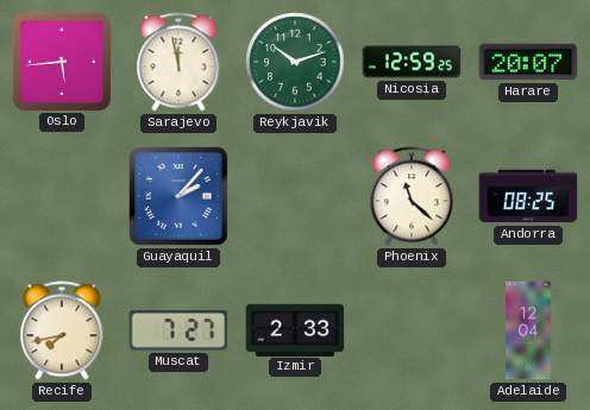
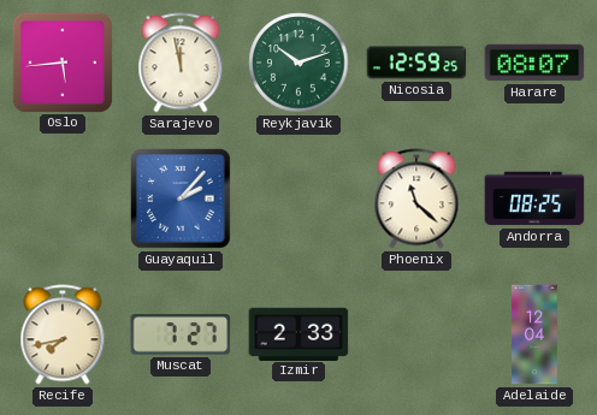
Harare: 20:07 -> 08:07
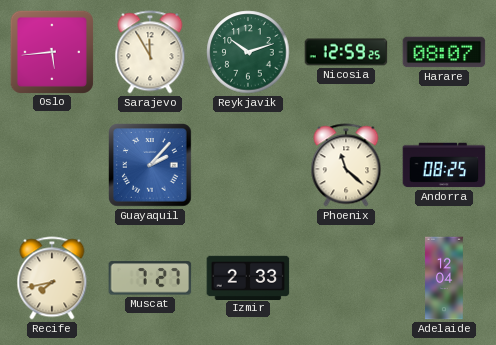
Sarajevo: 11:58 -> 11:55
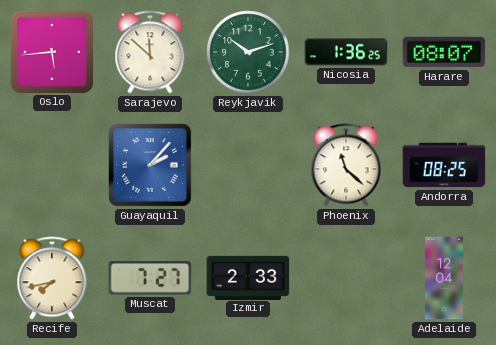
Sarajevo: 11:55 -> 11:52
Nicosia: 12:59 -> 1:36
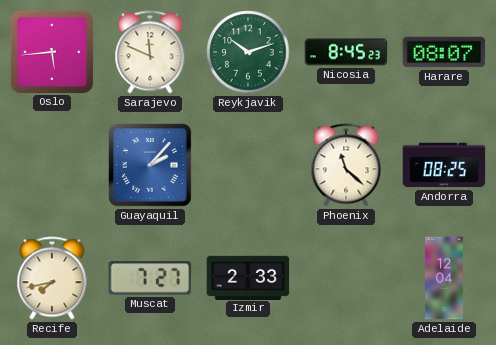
Sarajevo: 11:52 -> 11:49
Nicosia: 1:36 -> 8:45
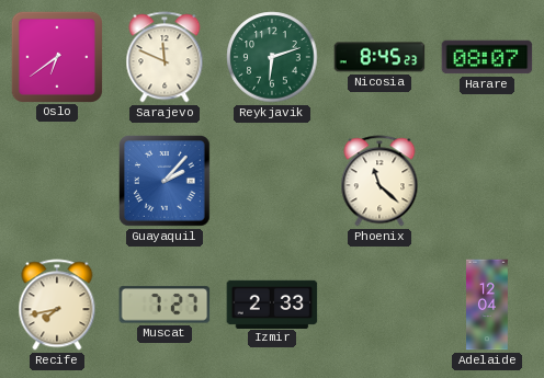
Oslo: 5:44 -> 6:39
Reykjavik: 10:12 -> 6:12
Andorra: 08:25 -> none
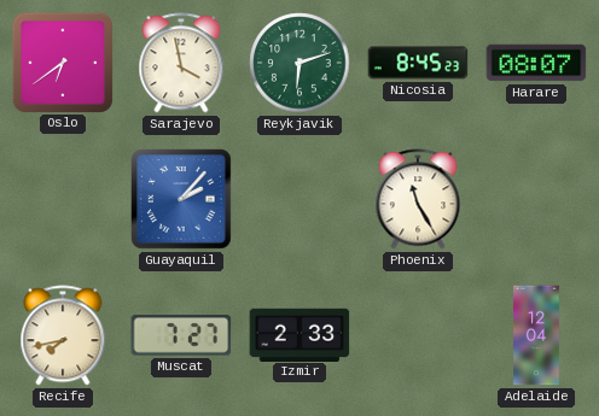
Sarajevo: 11:49 -> 3:58
Phoenix: 11:22 -> 11:25
